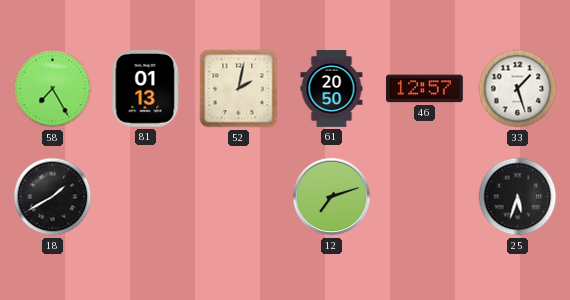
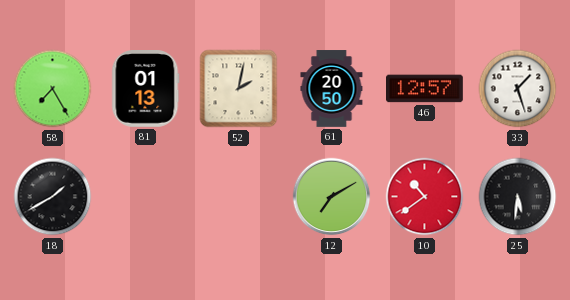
12: 7:12 -> 7:10
10: none -> 10:39
25: 5:33 -> 5:31
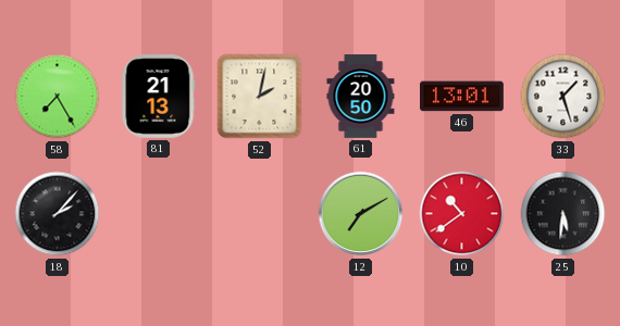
81: 01:13 -> 21:13
46: 12:57 -> 13:01
18: 1:40 -> 2:07
